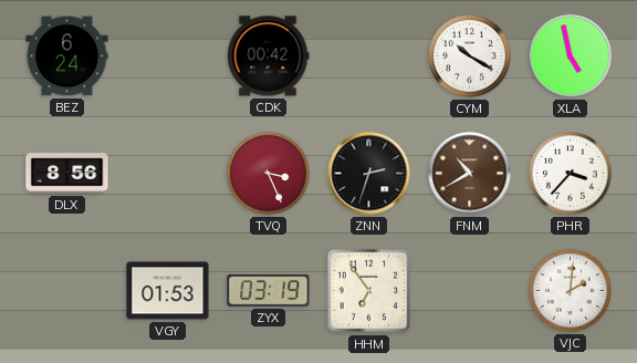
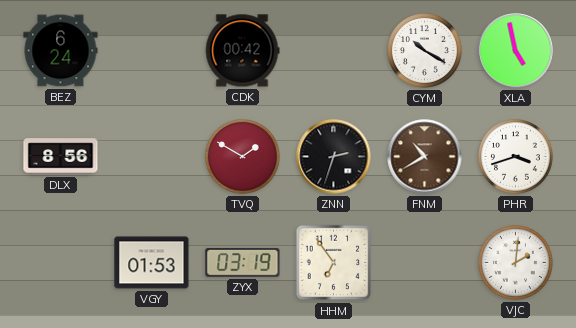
TVQ: 3:26 -> 1:50
PHR: 3:37 -> 3:42
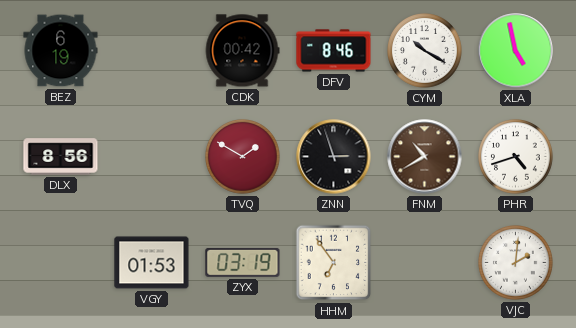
BEZ: 6:24 -> 6:19
DFV: none -> 8:46
ZNN: 2:33 -> 2:57
PHR: 3:42 -> 4:42
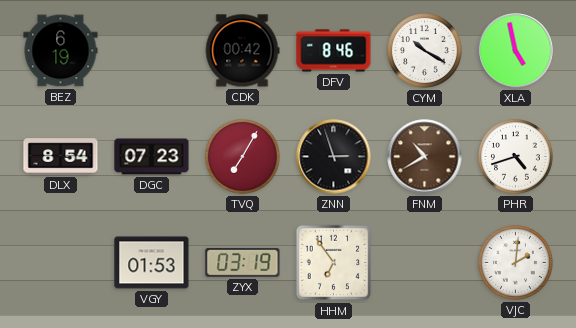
DLX: 8:56 -> 8:54
DGC: none -> 07:23
TVQ: 1:50 -> 7:05
